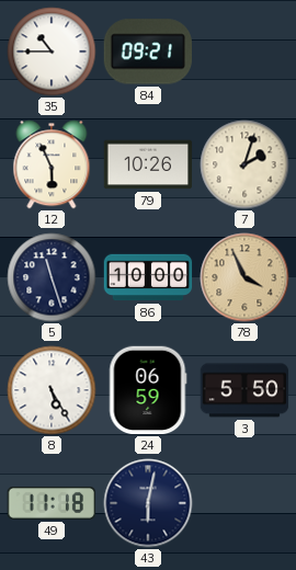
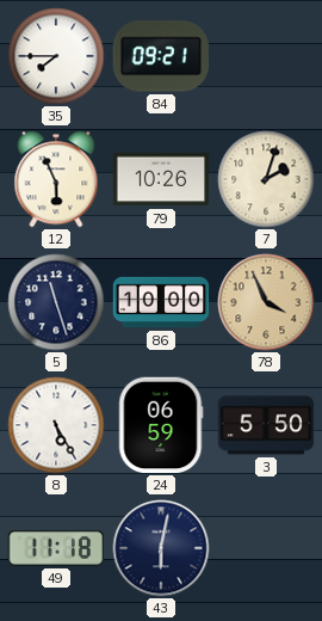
35: 10:45 -> 7:45
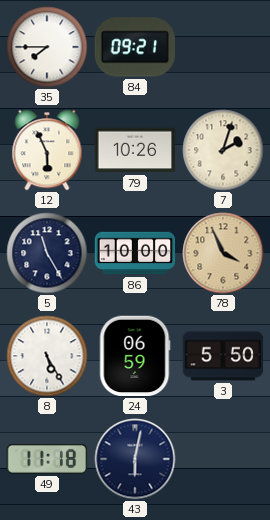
5: 11:27 -> 11:25
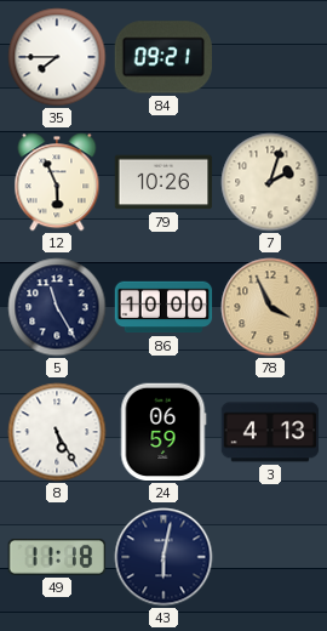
3: 5:50 -> 4:13
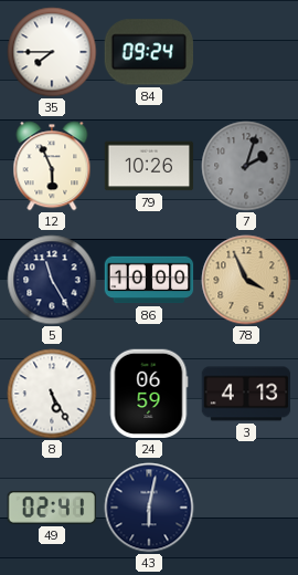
84: 09:21 -> 09:24
7 dial: cream -> grey
49: 11:18 -> 02:41
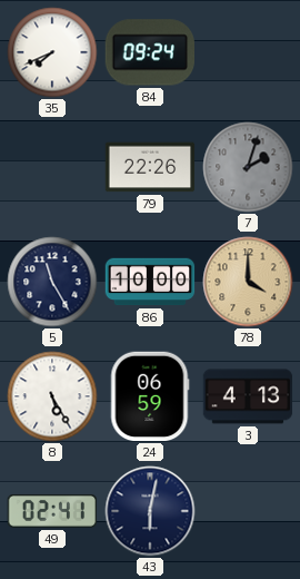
35: 7:45 -> 7:41
12: 5:56 -> none
79: 10:26 -> 22:26
78: 3:56 -> 4:00
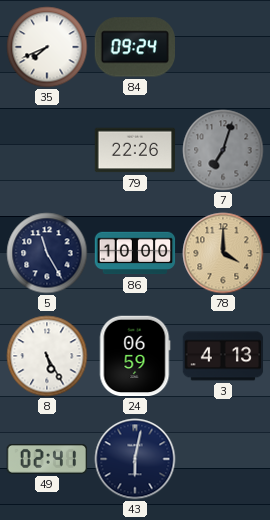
7: 2:03 -> 7:03
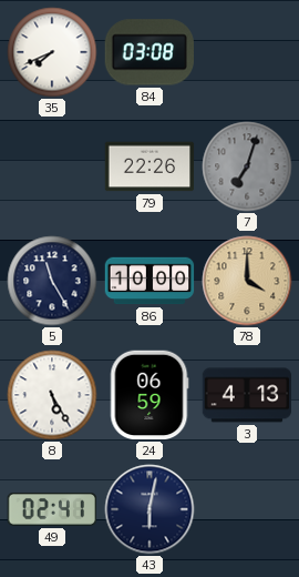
84: 09:24 -> 03:08
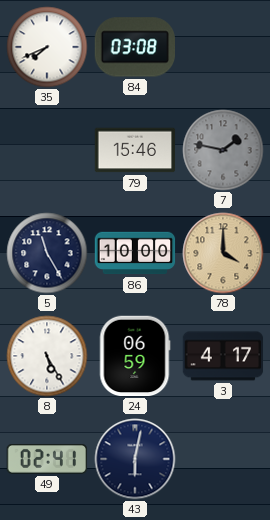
79: 22:26 -> 15:46
7: 7:03 -> 1:47
3: 4:13 -> 4:17
